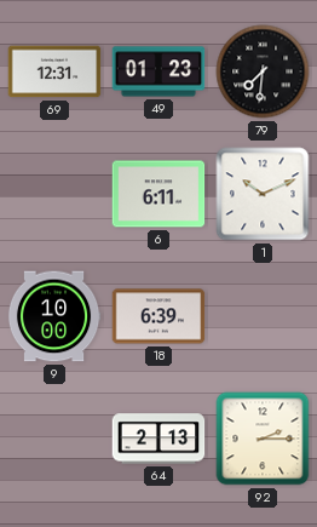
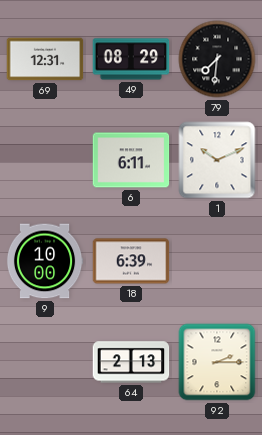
49: 01:23 -> 08:29
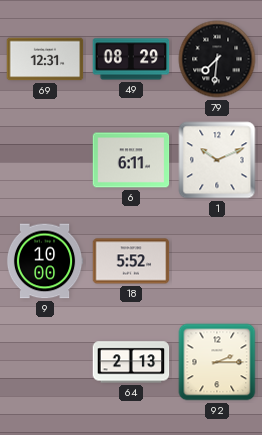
18: 6:39 -> 5:52
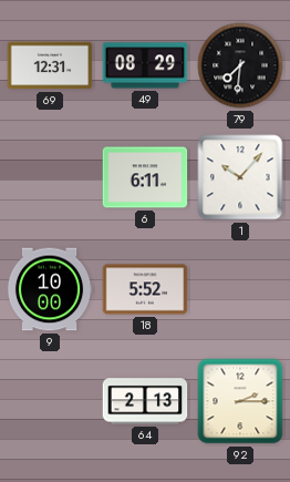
1: 10:11 -> 10:07
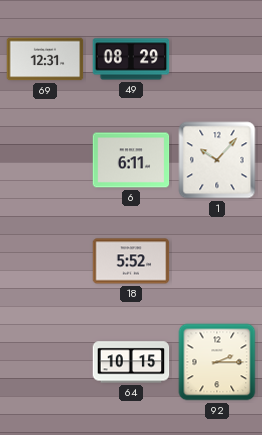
79: 7:31 -> none
9: 10:00 -> none
64: 2:13 -> 10:15
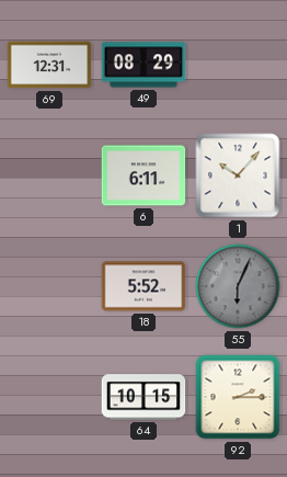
55: none -> 6:04
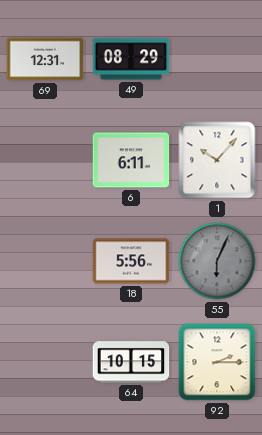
18: 5:52 -> 5:56
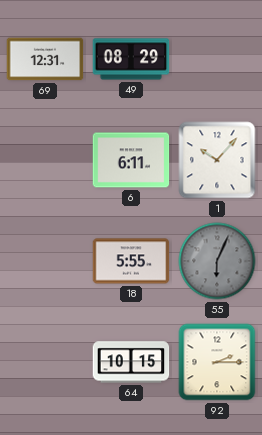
18: 5:56 -> 5:55
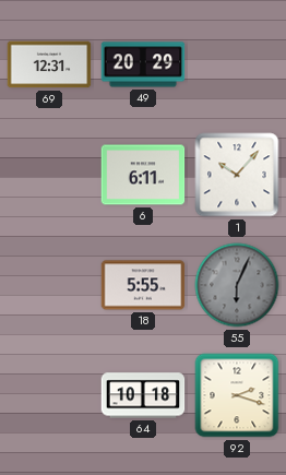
49: 08:29 -> 20:29
64: 10:15 -> 10:18
92: 2:15 -> 2:18
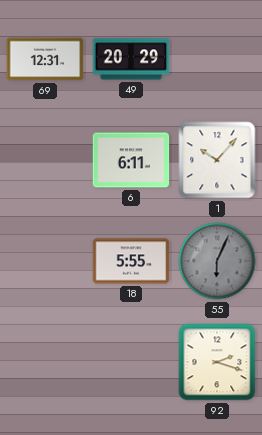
64: 10:18 -> none
